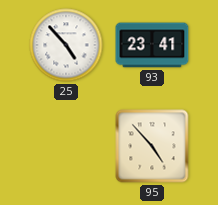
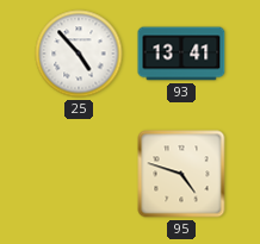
93: 23:41 -> 13:41
95: 4:53 -> 4:48
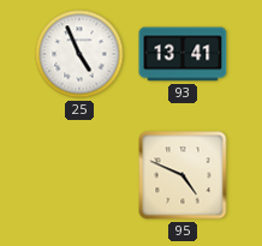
25: 4:53 -> 4:56
95: 4:48 -> 4:49
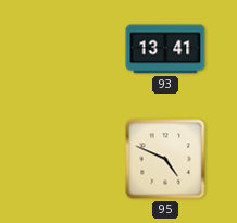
25: 4:56 -> none
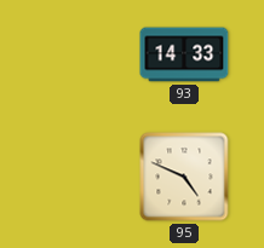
93: 13:41 -> 14:33
